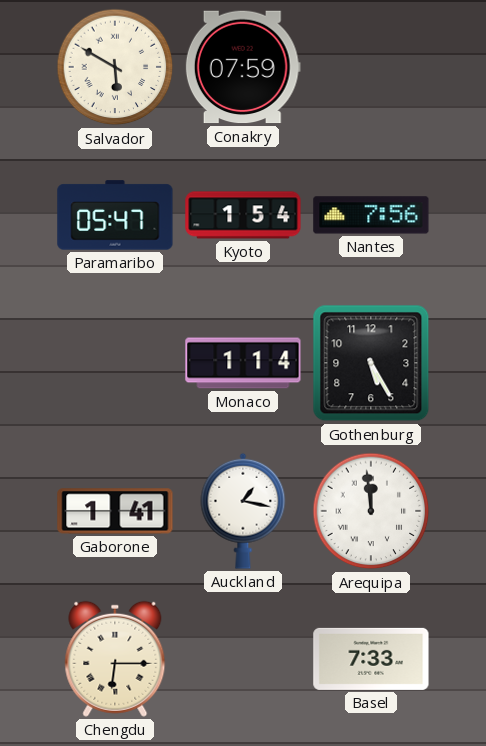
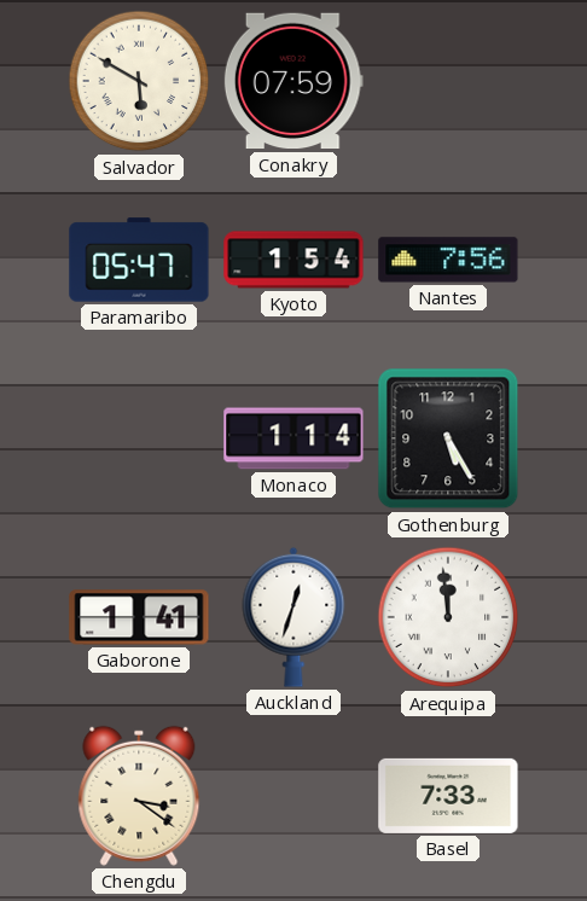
Auckland: 1:17 -> 12:33
Chengdu: 6:15 -> 3:21
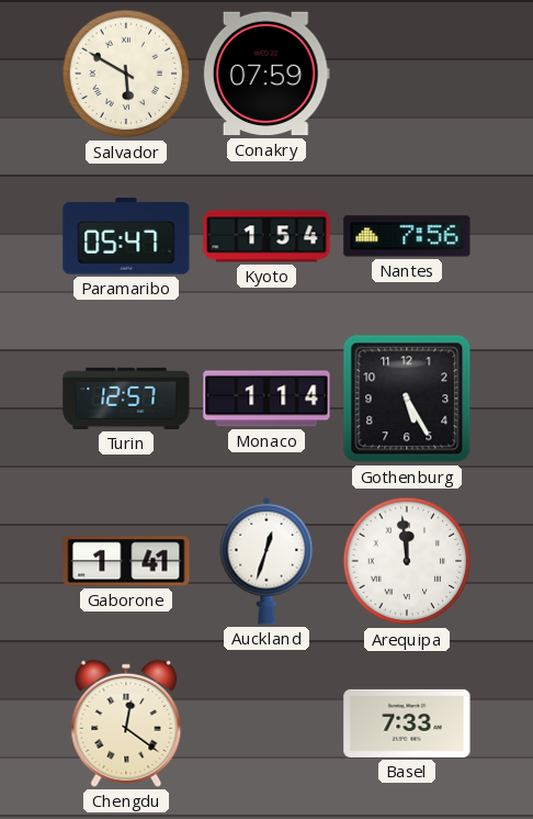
Turin: none -> 12:57
Chengdu: 3:21 -> 12:21
